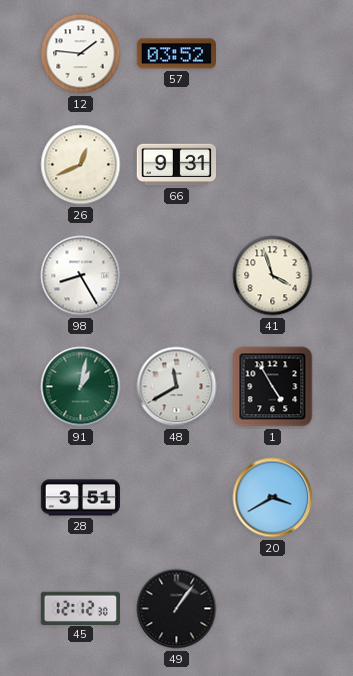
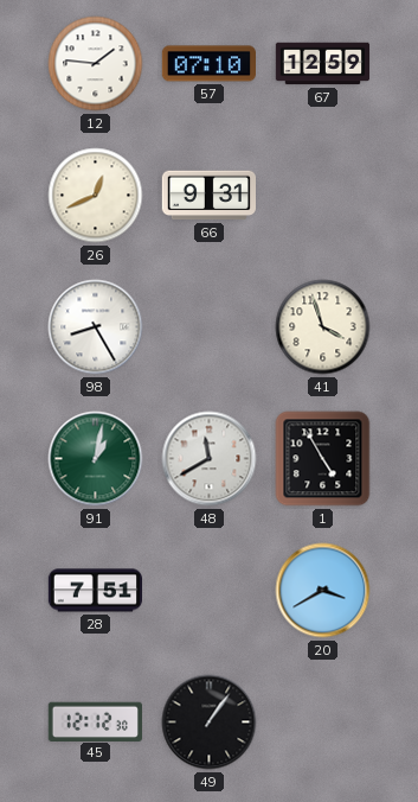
57: 03:52 -> 07:10
67: none -> 12:59
28: 3:51 -> 7:51
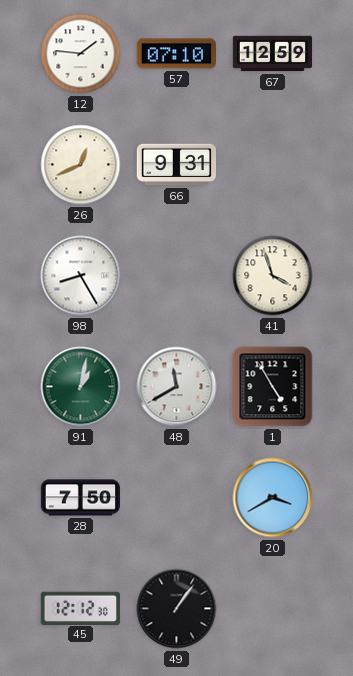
28: 7:51 -> 7:50
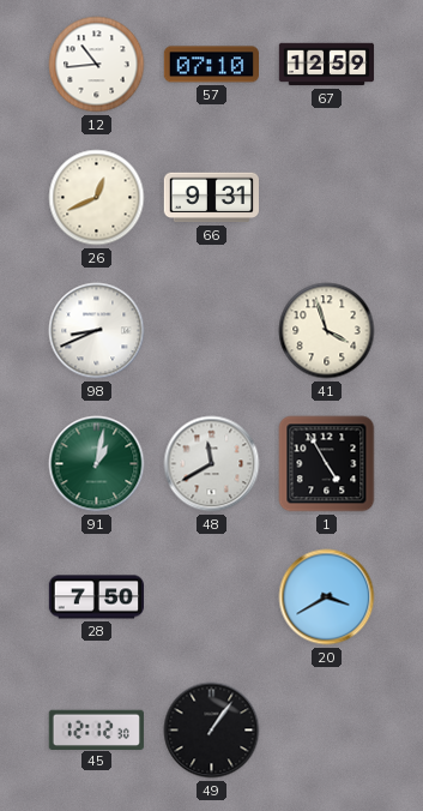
12: 1:46 -> 10:44
98: 8:25 -> 8:41
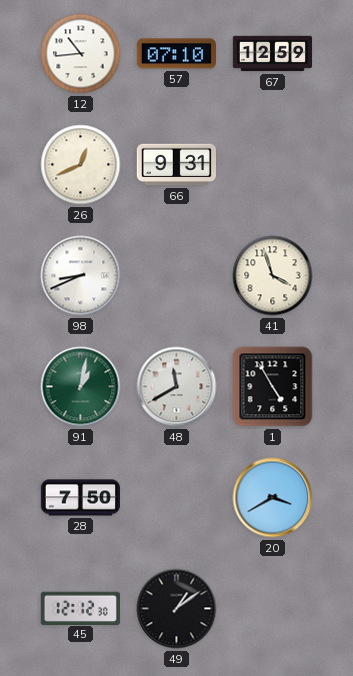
49: 1:06 -> 1:09
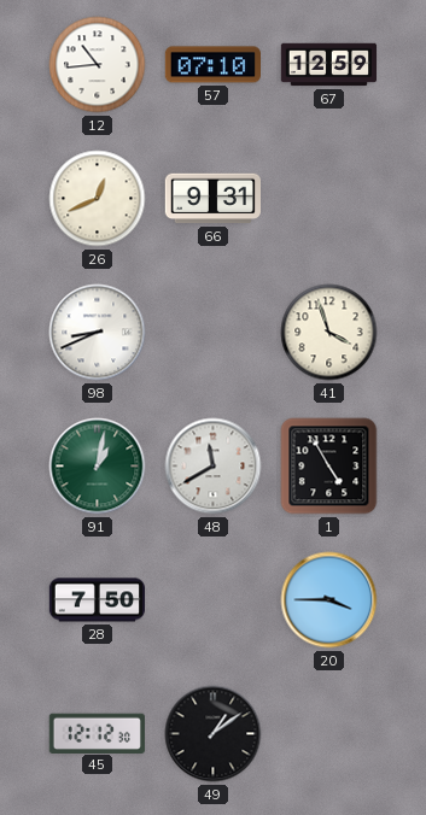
20: 3:40 -> 3:45
